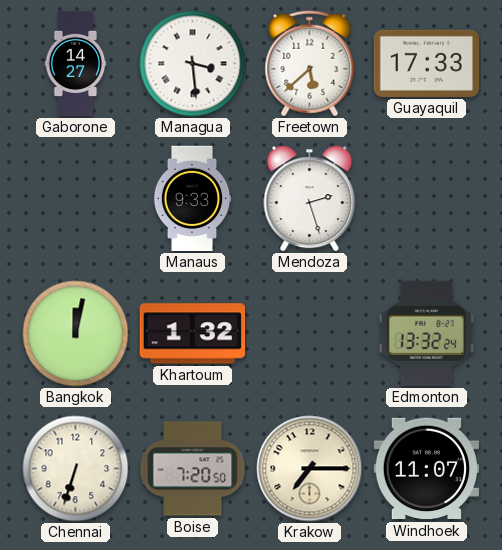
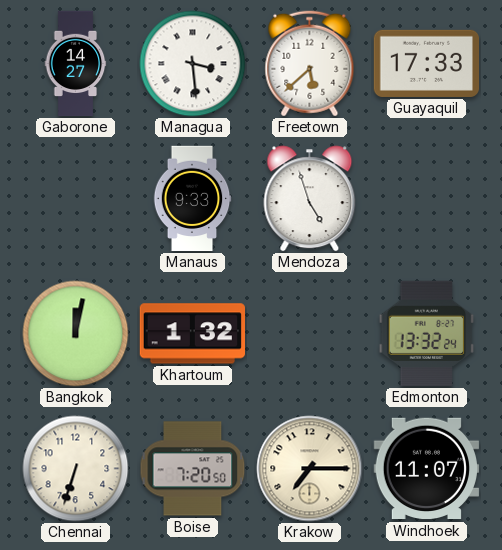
Mendoza: 2:27 -> 4:57
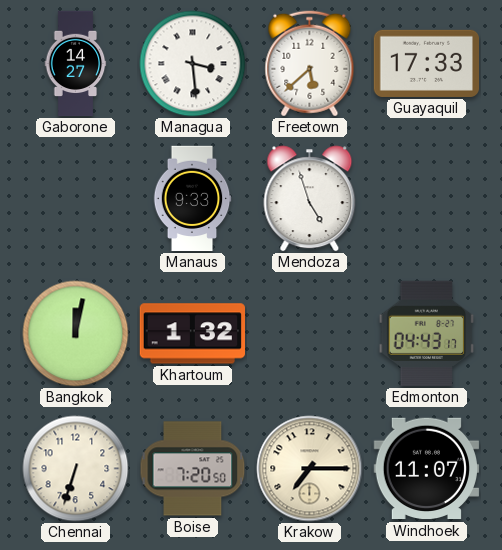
Edmonton: 13:32 -> 04:43
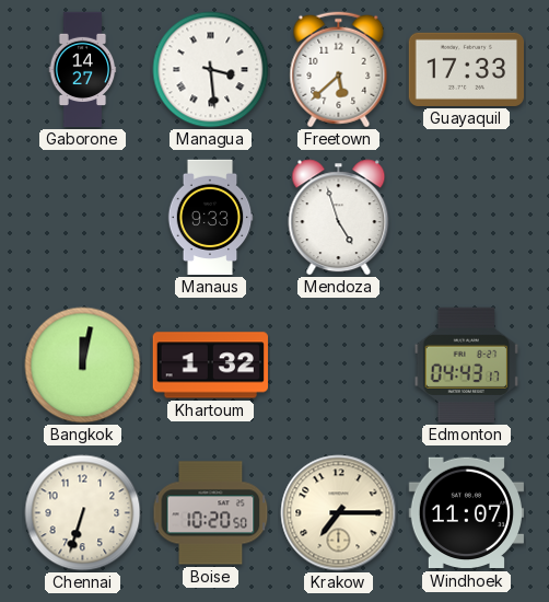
Boise: 7:20 -> 10:20
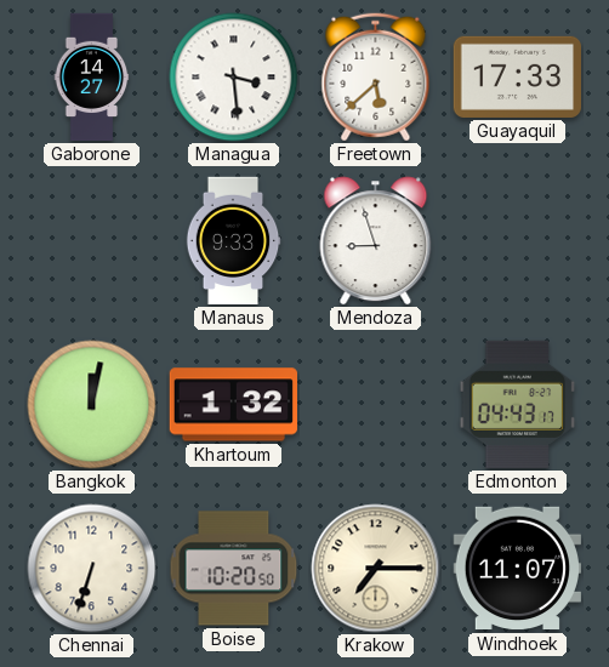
Mendoza: 4:57 -> 8:57
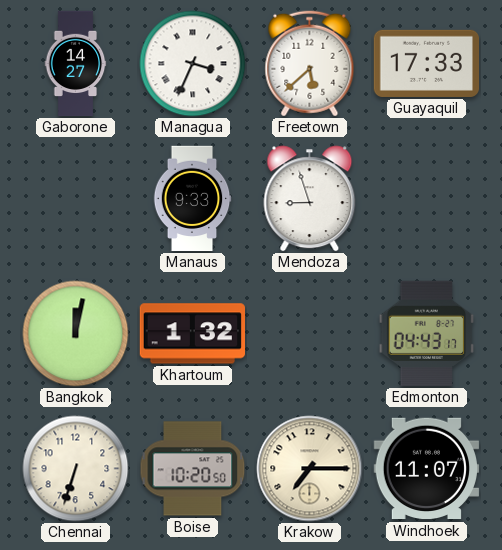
Managua: 3:29 -> 3:34
